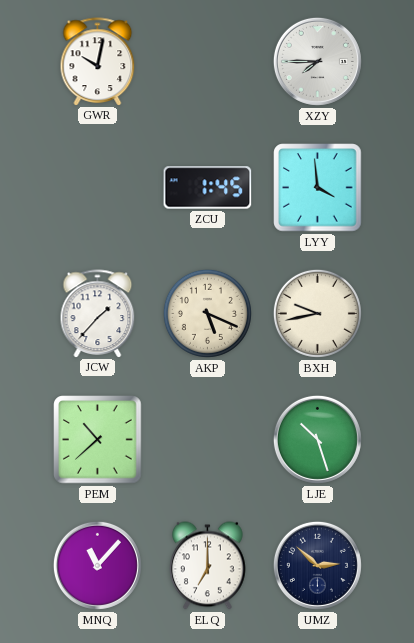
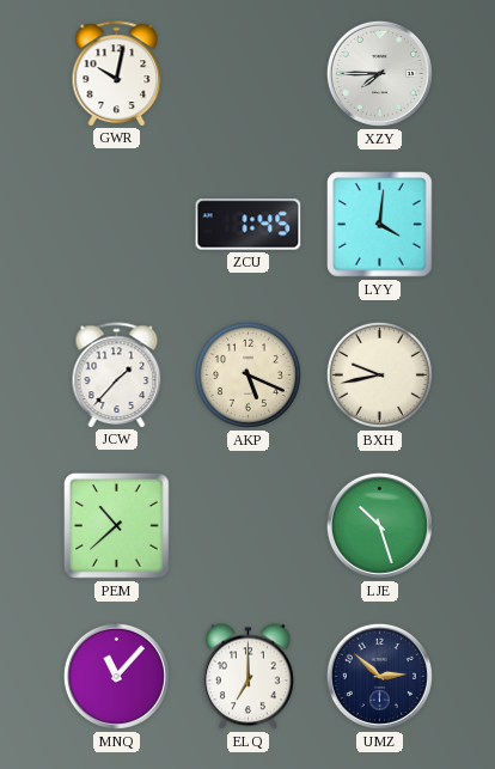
LYY: 3:59 -> 4:01
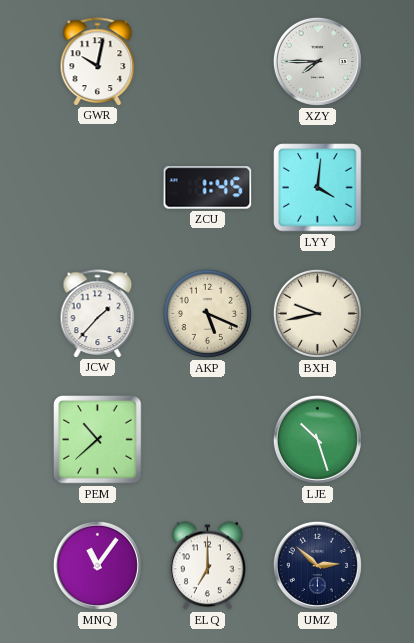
MNQ: 11:07 -> 11:06
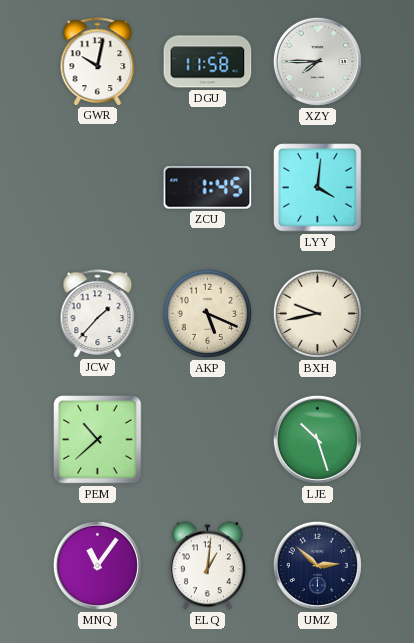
DGU: none -> 11:58
ELQ: 7:00 -> 1:01
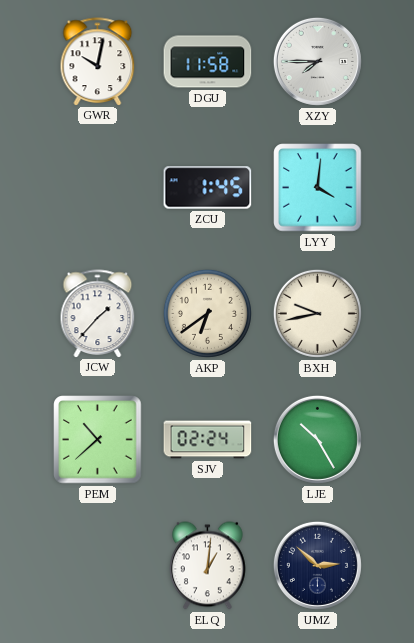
AKP: 5:19 -> 6:39
SJV: none -> 02:24
LJE: 10:27 -> 10:25
MNQ: 11:06 -> none
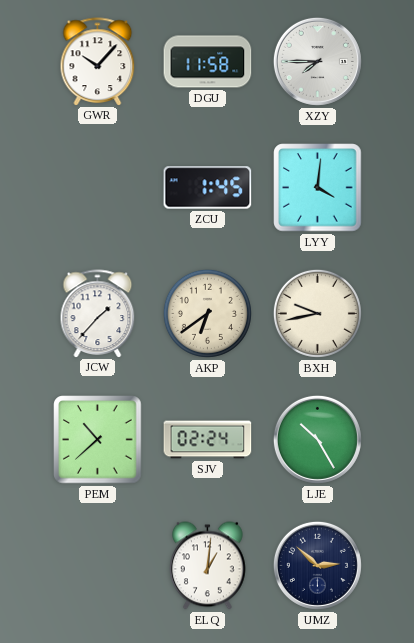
GWR: 10:02 -> 10:07
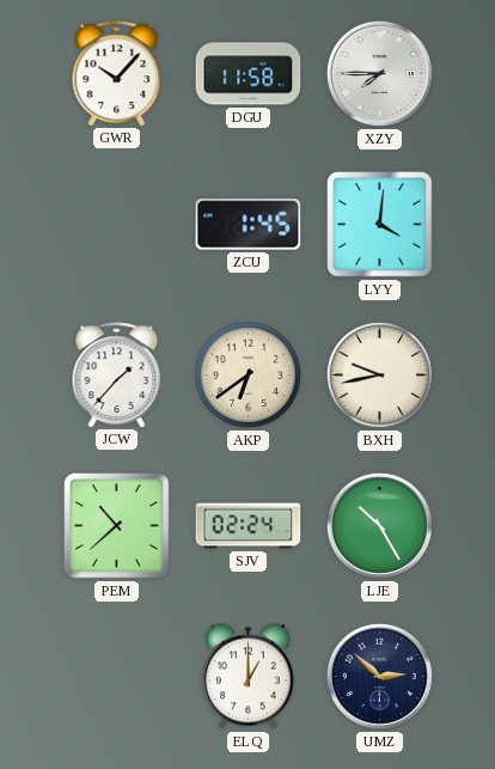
ELQ: 1:01 -> 1:00
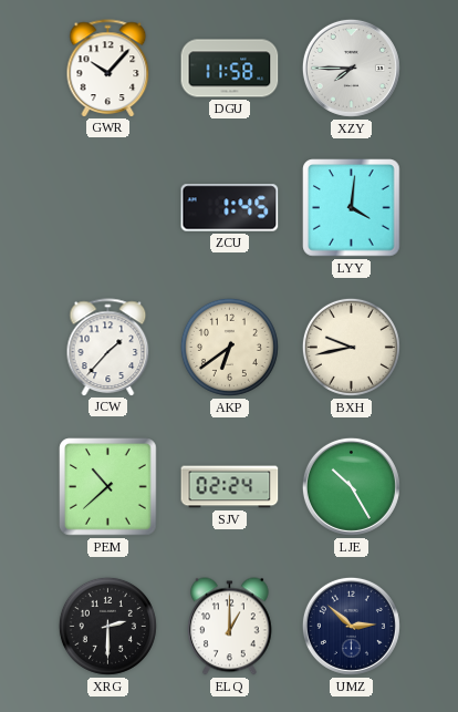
XRG: none -> 2:30
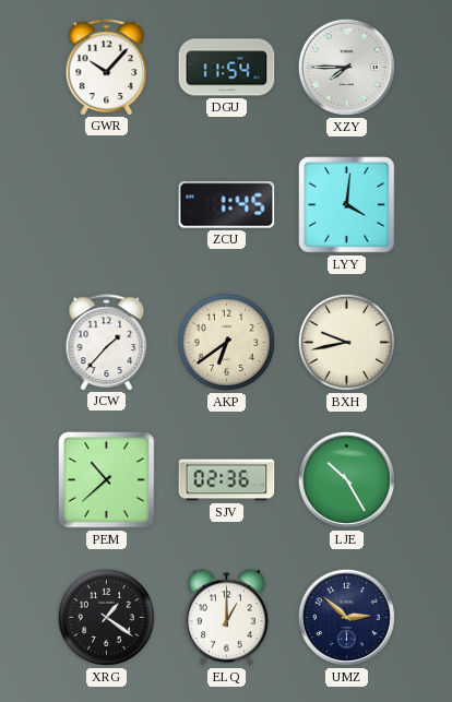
DGU: 11:58 -> 11:54
SJV: 02:24 -> 02:36
XRG: 2:30 -> 1:21
